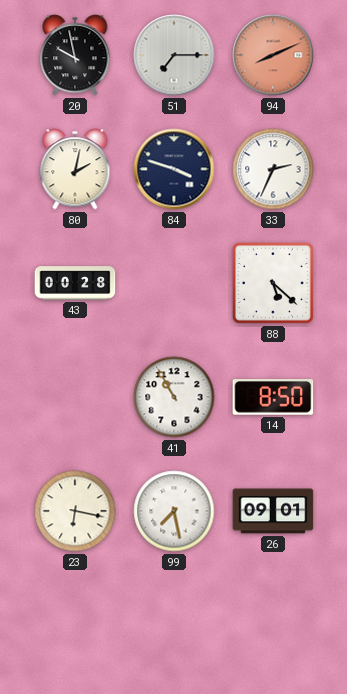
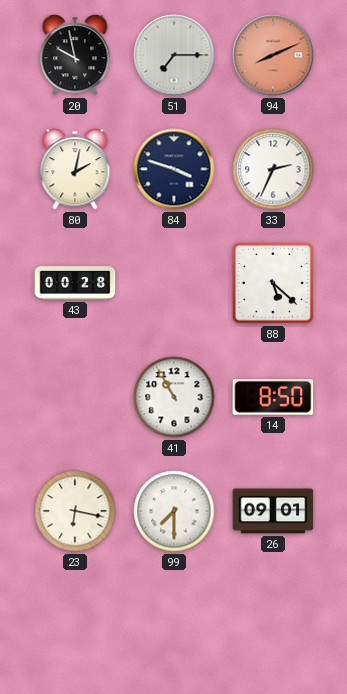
99: 7:28 -> 7:30
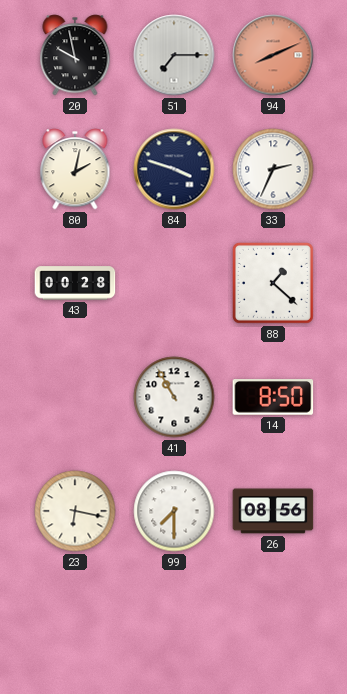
88: 5:22 -> 1:22
26: 09:01 -> 08:56
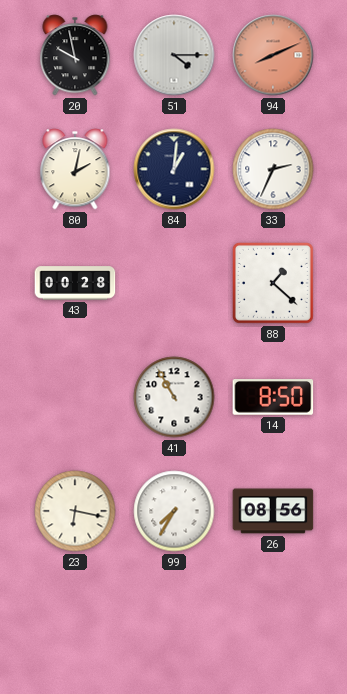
51: 7:15 -> 4:15
84: 3:48 -> 1:01
99: 7:30 -> 7:35
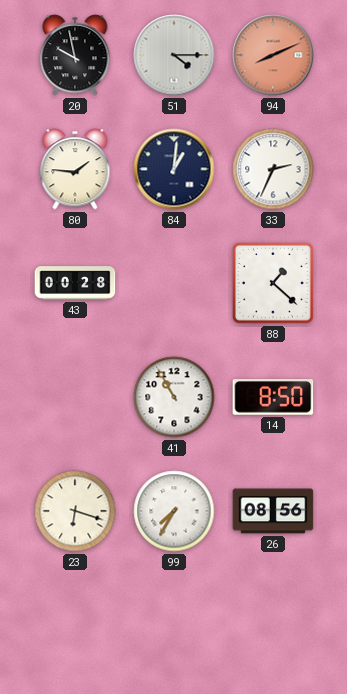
80: 2:02 -> 1:46
23: 6:17 -> 6:18
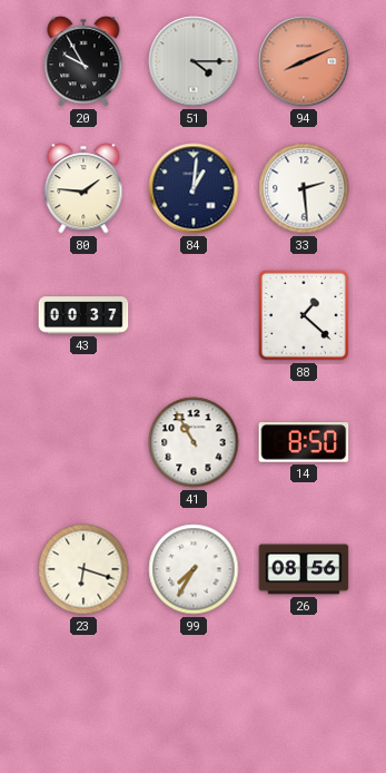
20: 9:58 -> 9:55
33: 2:34 -> 2:29
43: 00:28 -> 00:37
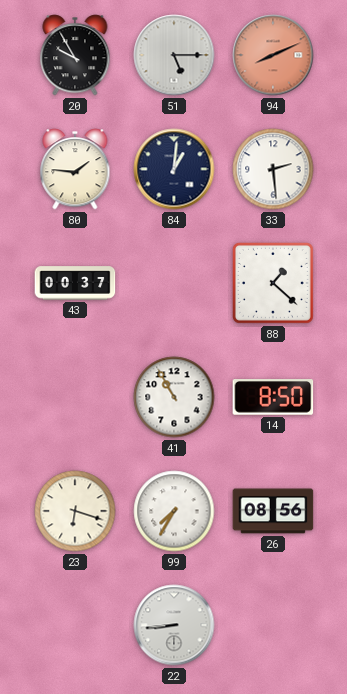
51: 4:15 -> 5:15
22: none -> 8:44
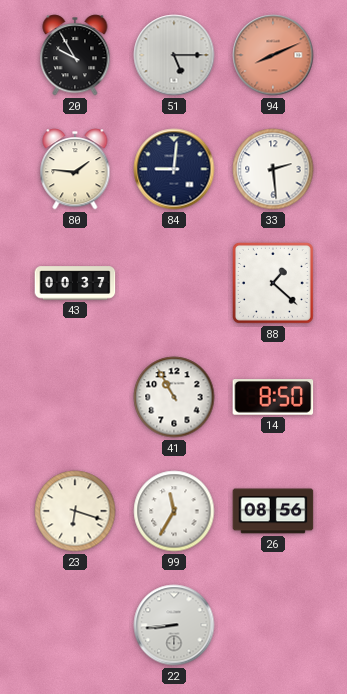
84: 1:01 -> 9:01
99: 7:35 -> 11:35
